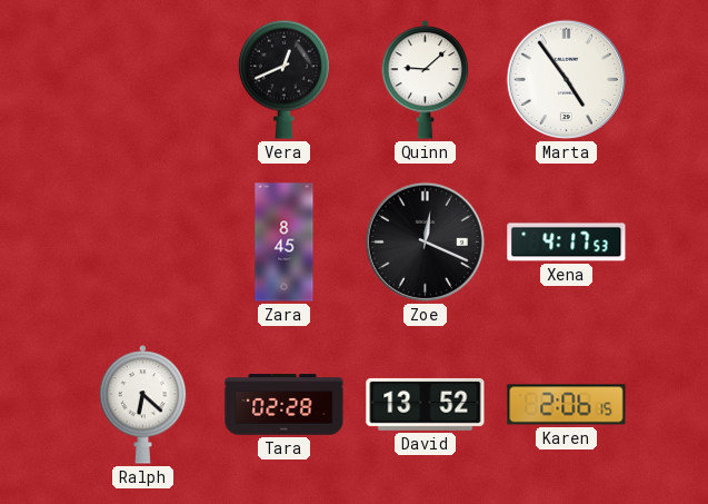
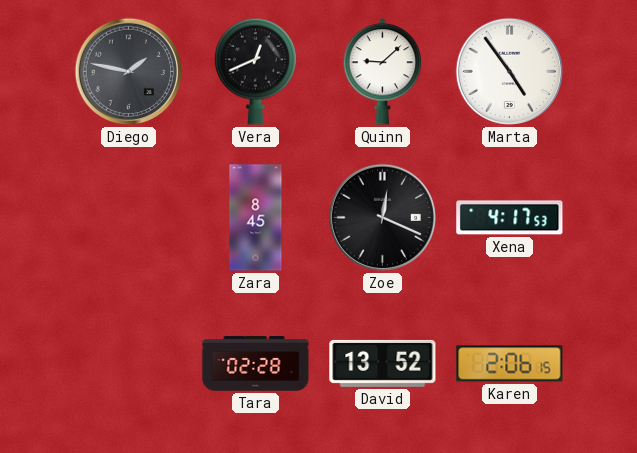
Diego: none -> 1:47
Ralph: 6:22 -> none
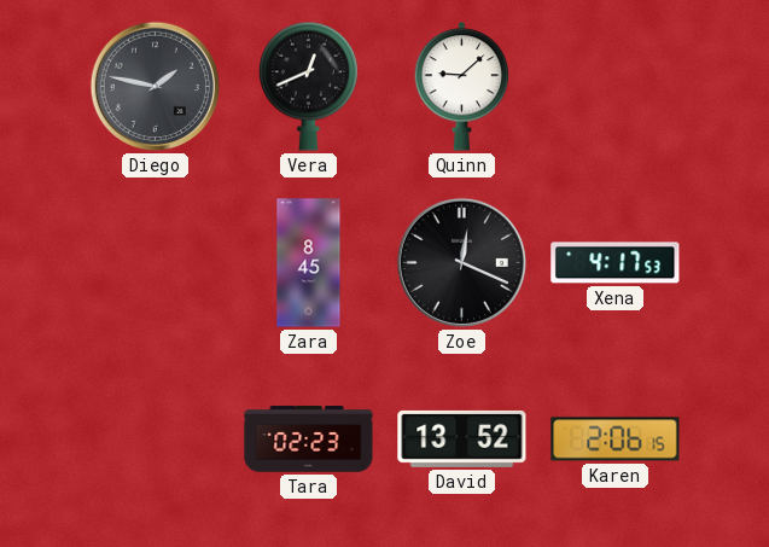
Marta: 4:54 -> none
Tara: 02:28 -> 02:23
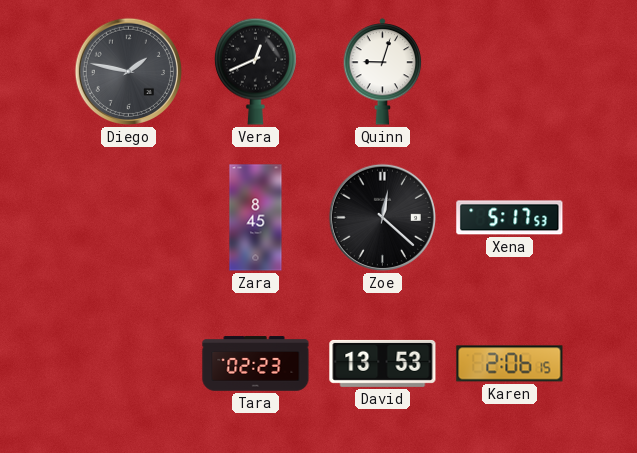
Quinn: 9:08 -> 9:03
Zoe: 12:19 -> 12:22
Xena: 4:17 -> 5:17
David: 13:52 -> 13:53
